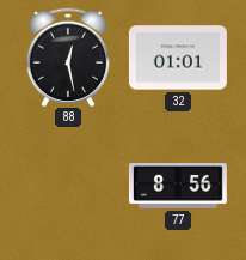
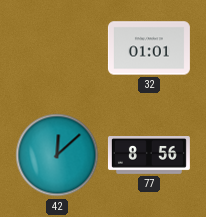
88: 12:28 -> none
42: none -> 12:08
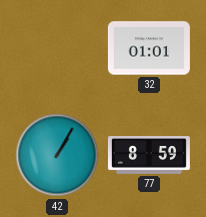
42: 12:08 -> 1:05
77: 8:56 -> 8:59
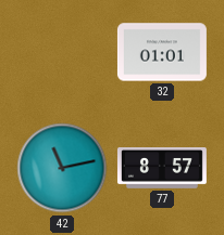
42: 1:05 -> 11:13
77: 8:59 -> 8:57
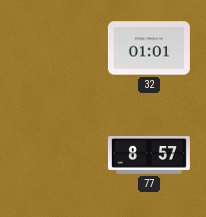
42: 11:13 -> none
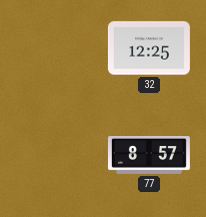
32: 01:01 -> 12:25
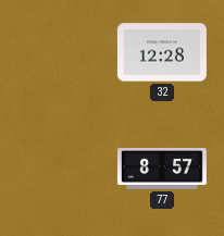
32: 12:25 -> 12:28
